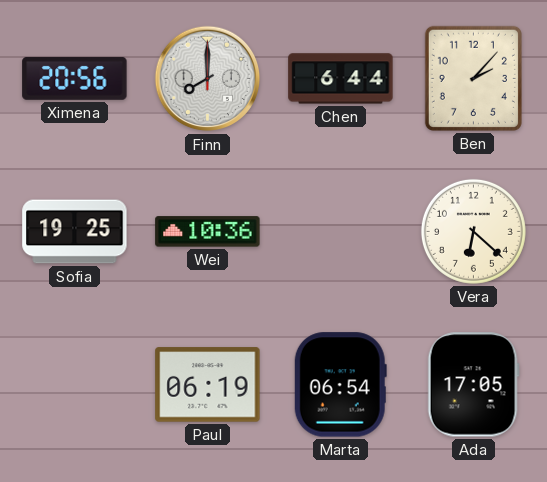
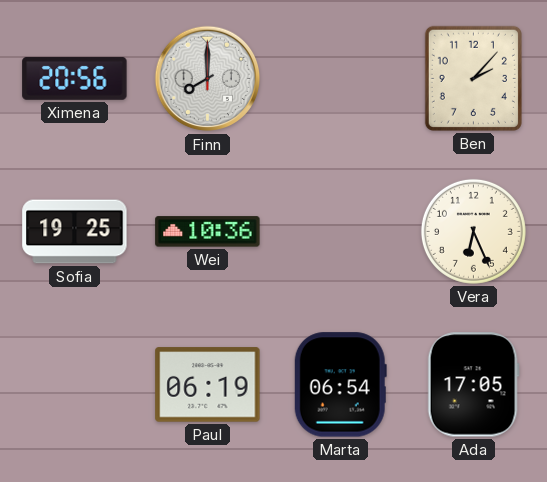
Chen: 6:44 -> none
Vera: 6:22 -> 6:26
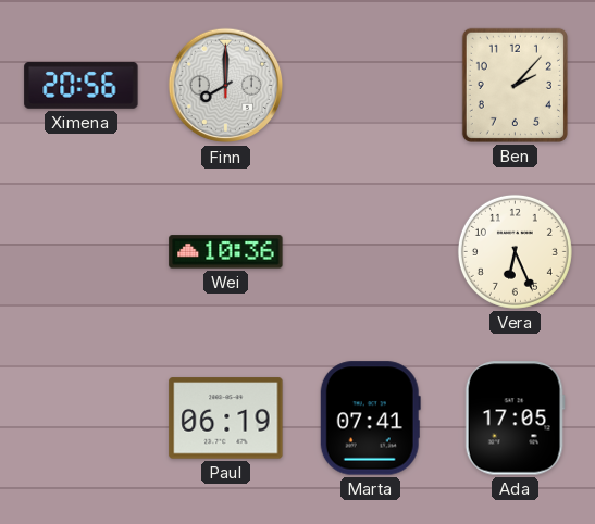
Sofia: 19:25 -> none
Marta: 06:54 -> 07:41
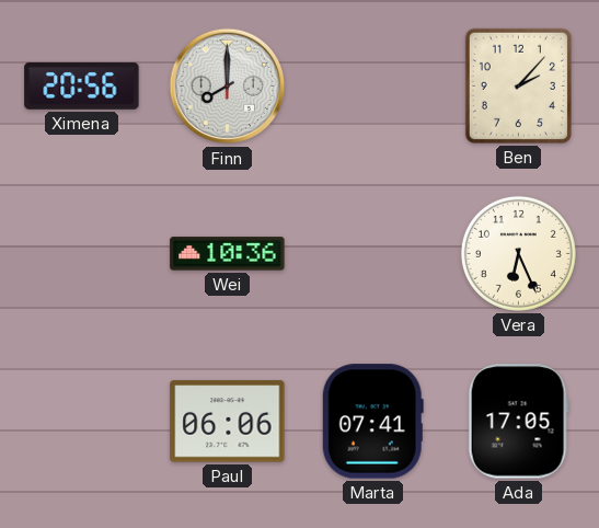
Paul: 06:19 -> 06:06
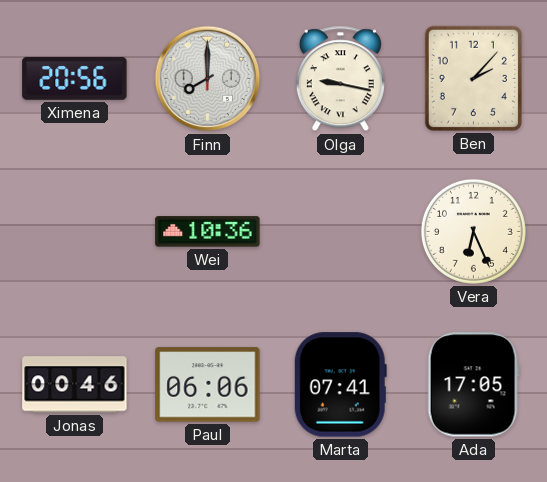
Olga: none -> 9:17
Jonas: none -> 00:46
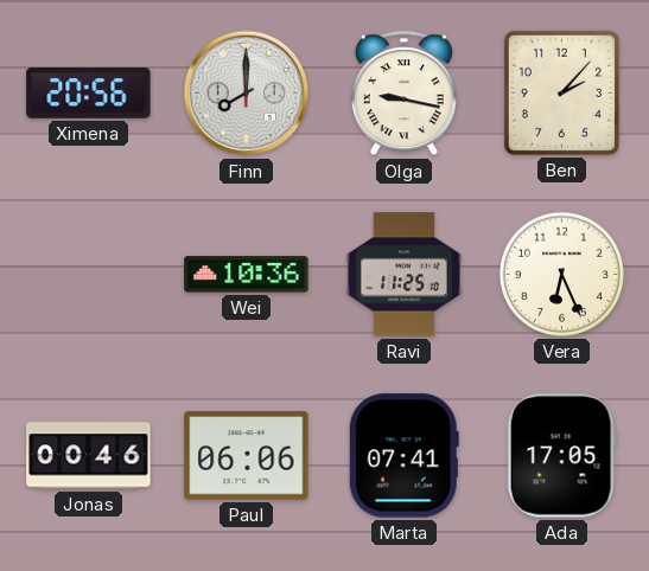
Ravi: none -> 11:25
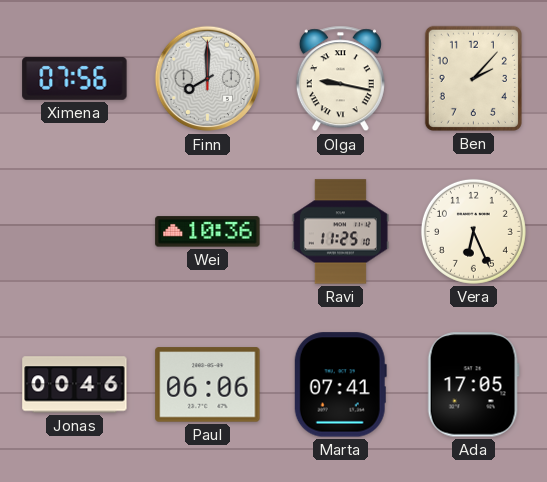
Ximena: 20:56 -> 07:56
